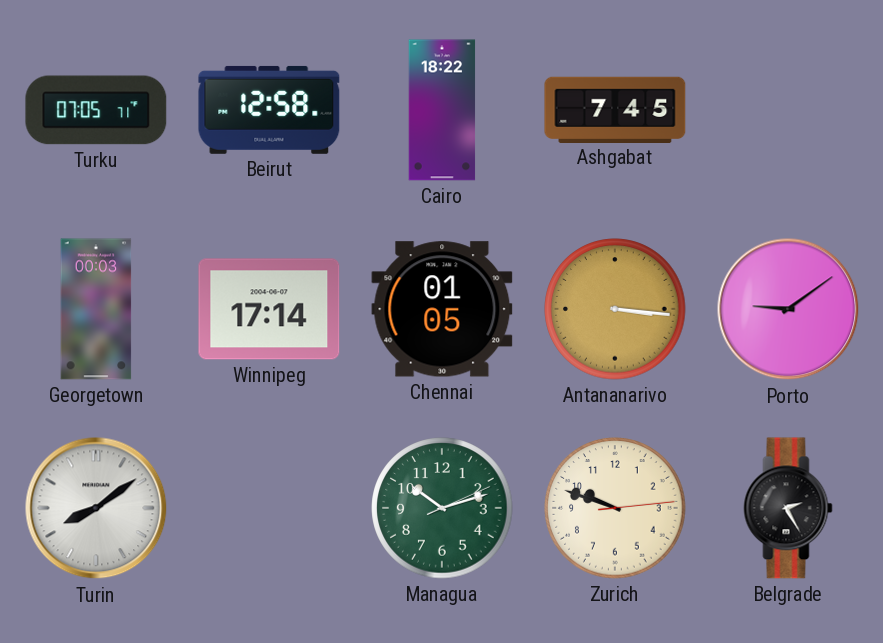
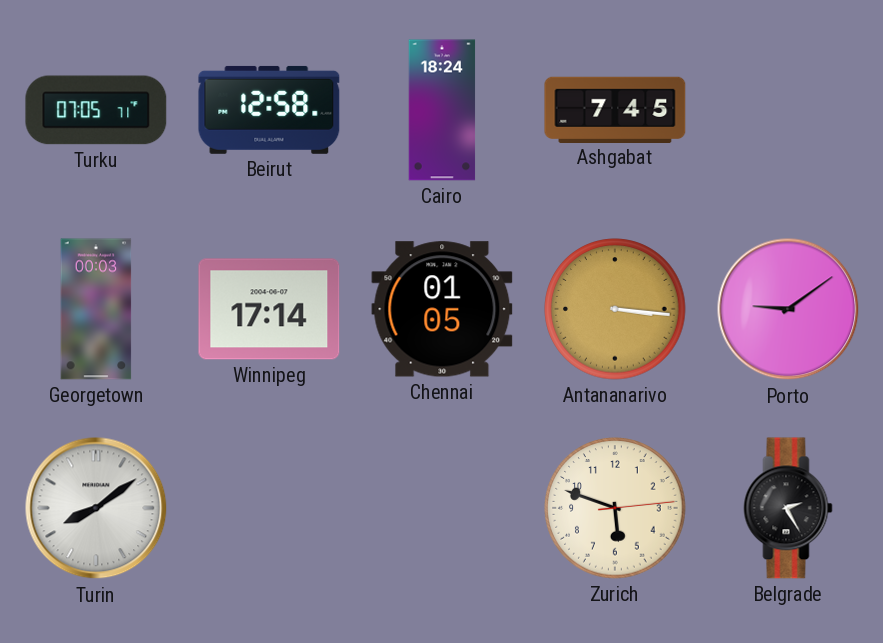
Cairo: 18:22 -> 18:24
Managua: 10:12 -> none
Zurich: 9:48 -> 5:48
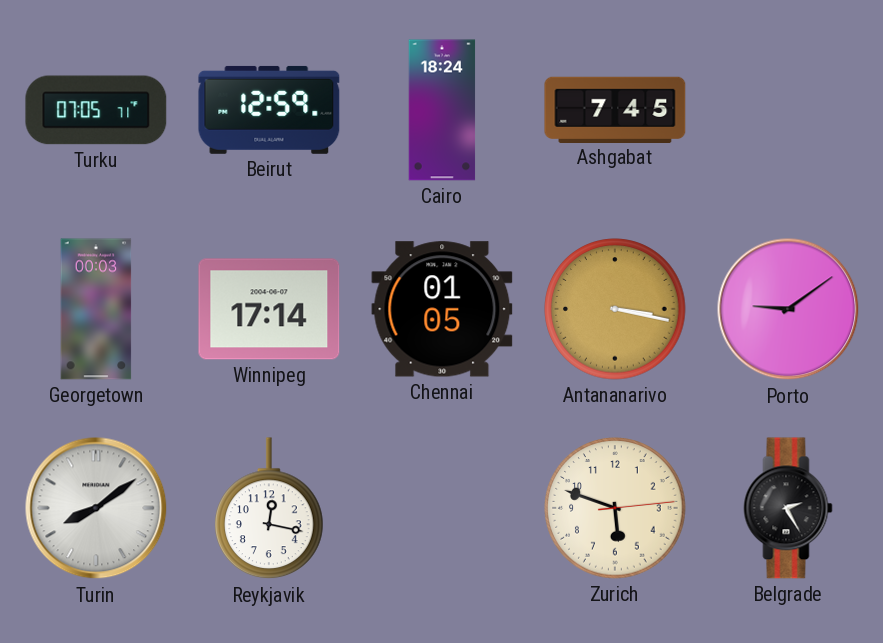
Beirut: 12:58 -> 12:59
Antananarivo: 3:16 -> 3:17
Reykjavik: none -> 12:17
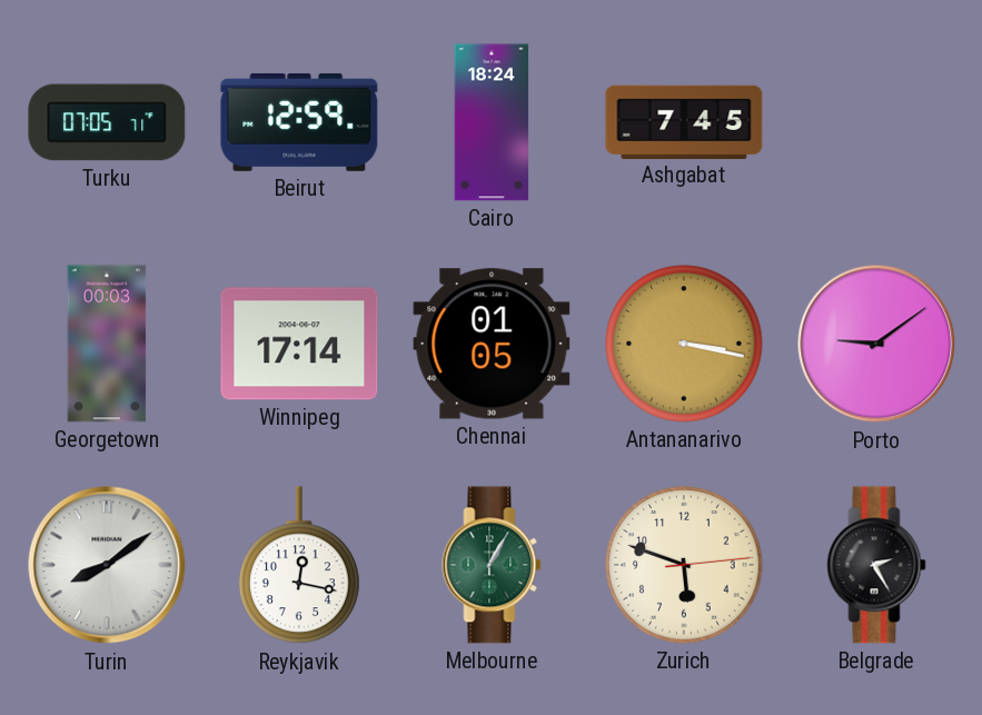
Melbourne: none -> 1:05
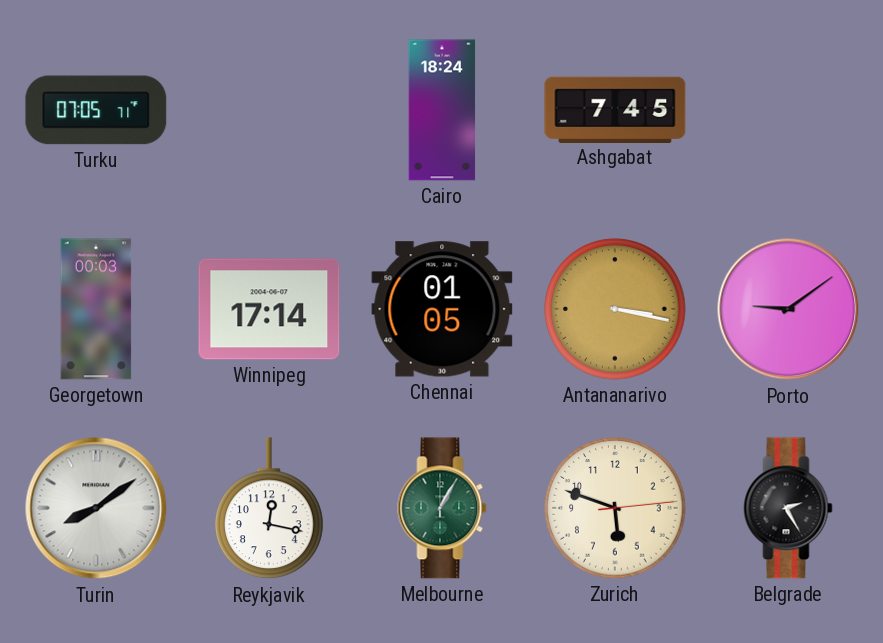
Beirut: 12:59 -> none
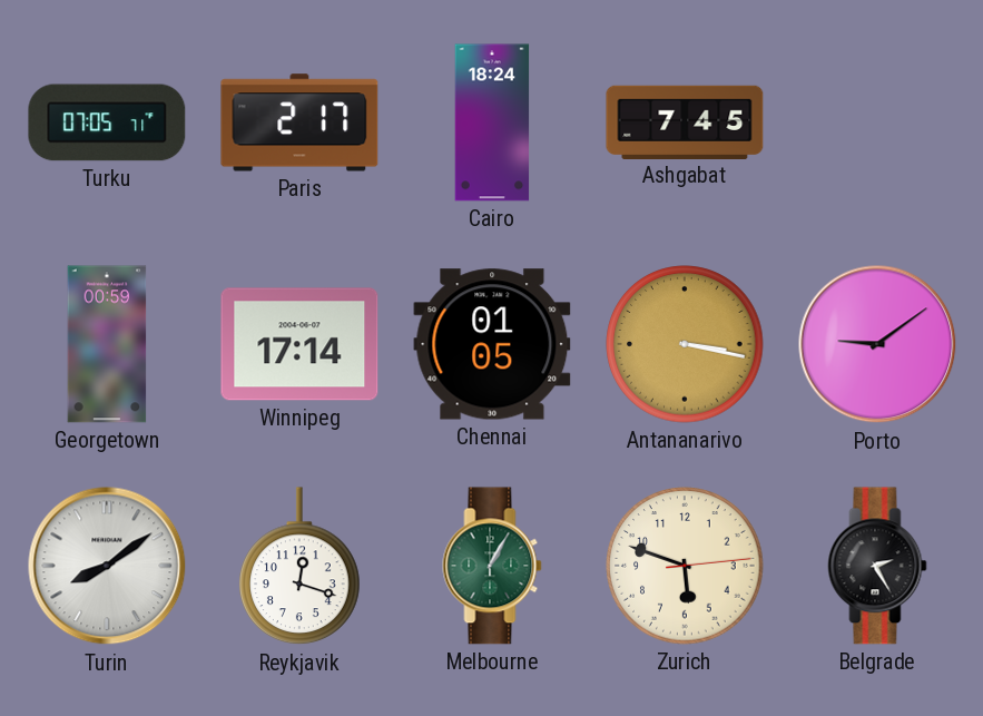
Paris: none -> 2:17
Georgetown: 00:03 -> 00:59
Reykjavik: 12:17 -> 12:18
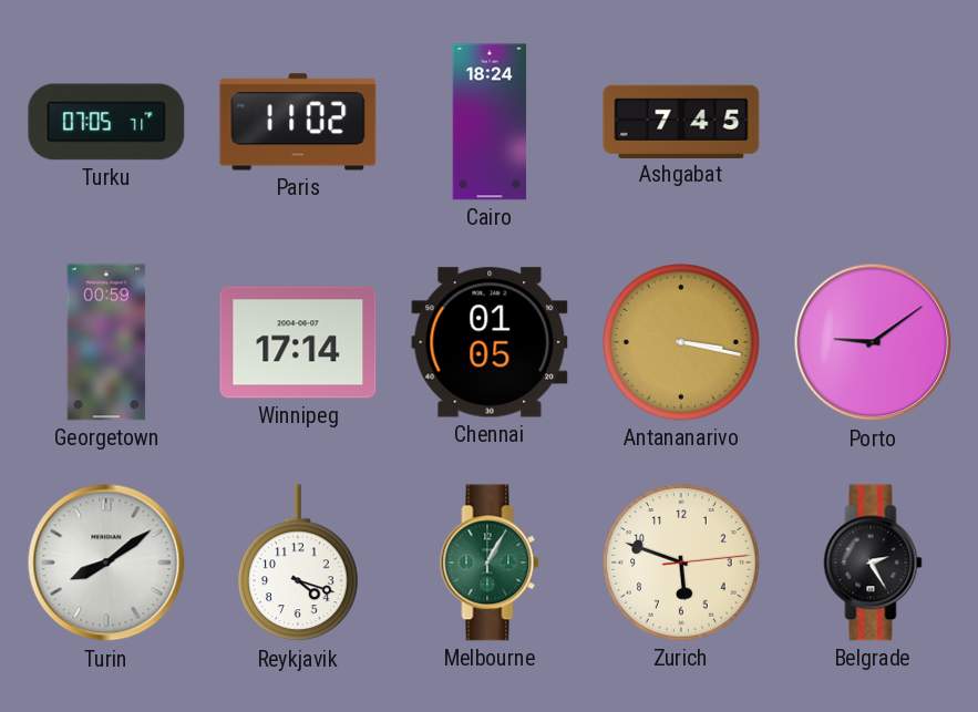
Paris: 2:17 -> 11:02
Reykjavik: 12:18 -> 4:18
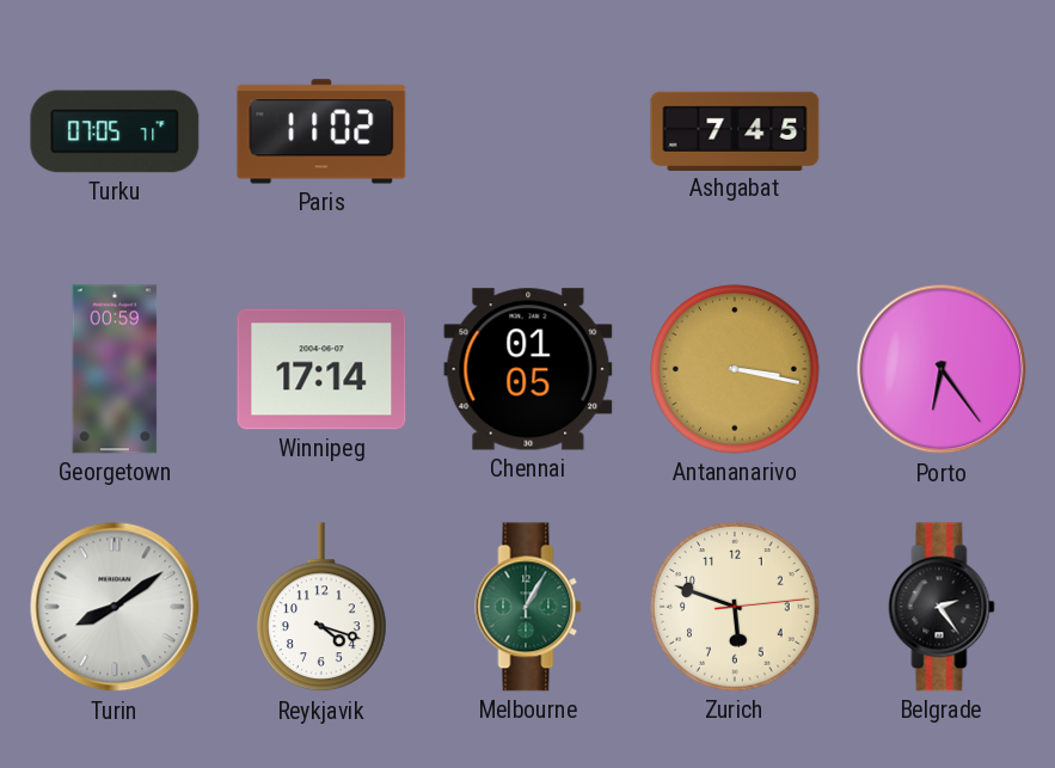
Cairo: 18:24 -> none
Porto: 9:09 -> 6:24
Belgrade: 2:25 -> 2:24
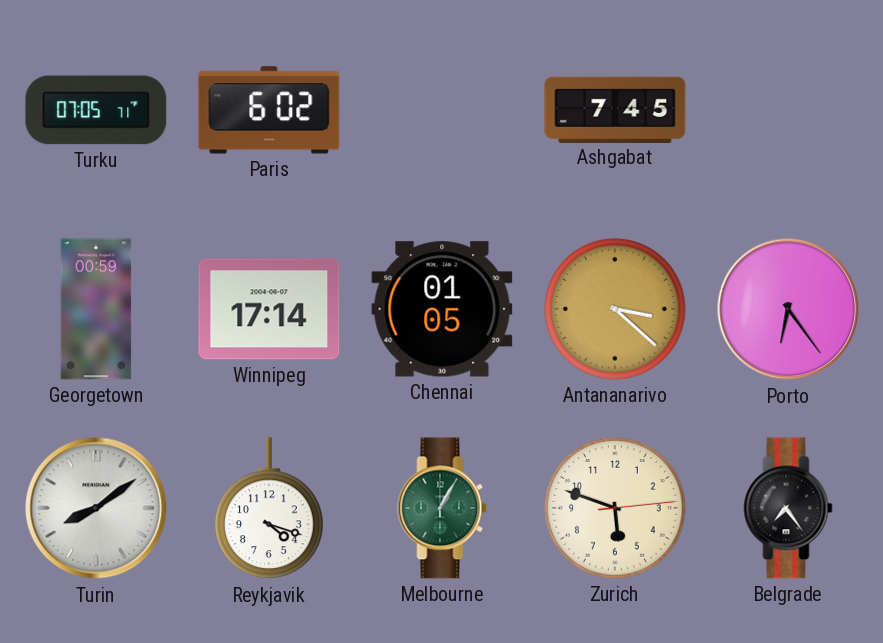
Paris: 11:02 -> 6:02
Antananarivo: 3:17 -> 3:22
Belgrade: 2:24 -> 7:24
